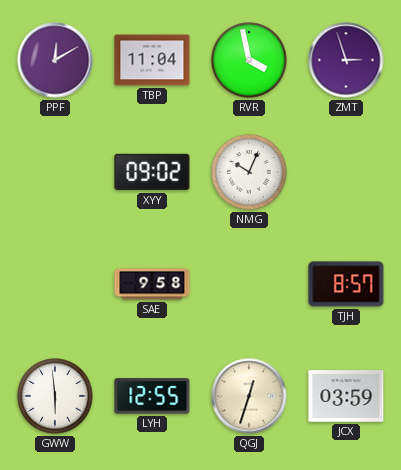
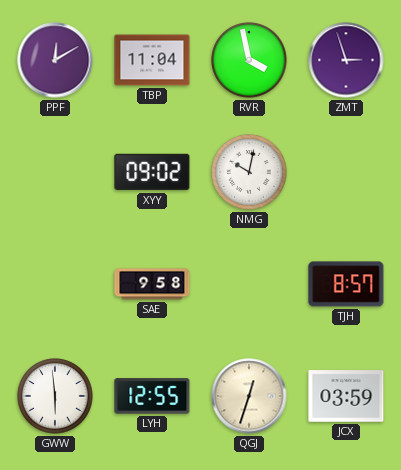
NMG: 10:04 -> 10:02
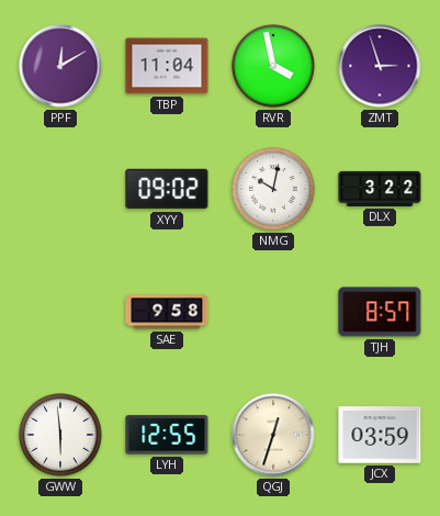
DLX: none -> 3:22
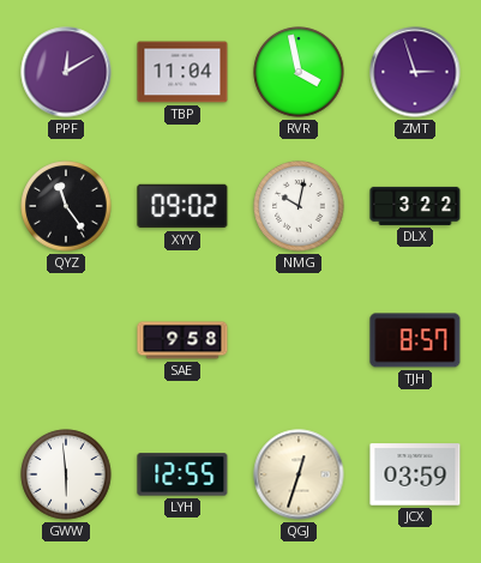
QYZ: none -> 11:24
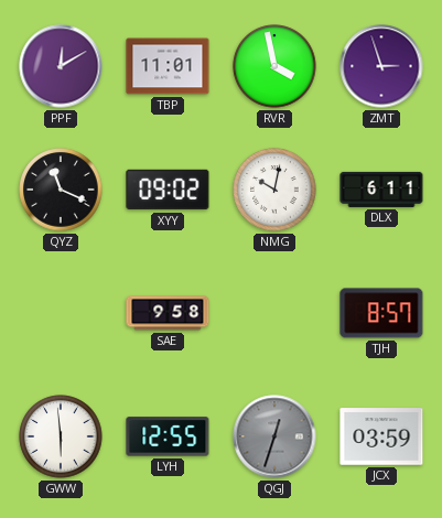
TBP: 11:04 -> 11:01
QYZ: 11:24 -> 11:19
DLX: 3:22 -> 6:11
QGJ dial: cream -> grey
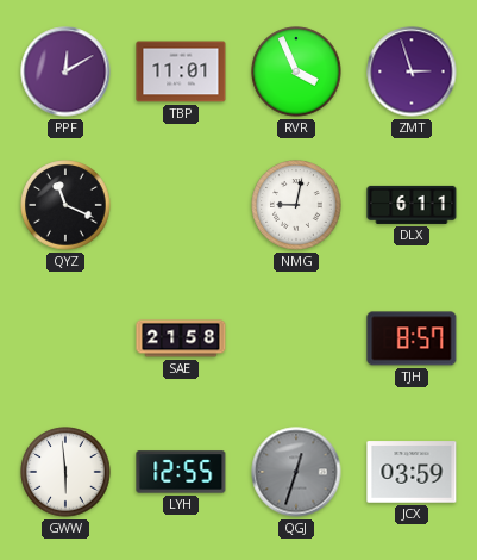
RVR: 3:58 -> 3:56
XYY: 09:02 -> none
NMG: 10:02 -> 9:02
SAE: 9:58 -> 21:58
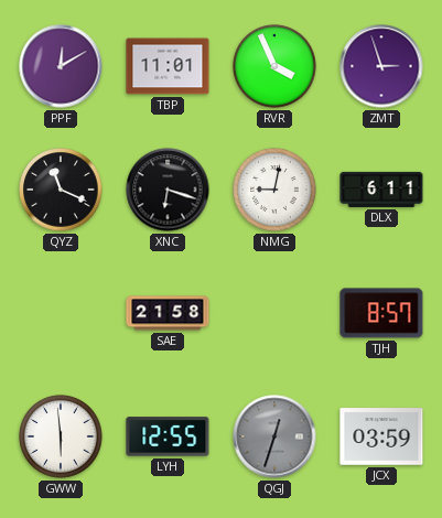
XNC: none -> 6:18
